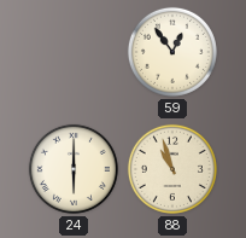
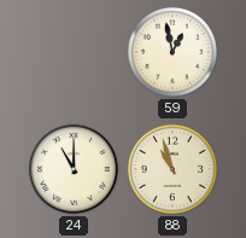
59: 12:54 -> 12:58
24: 6:00 -> 11:00
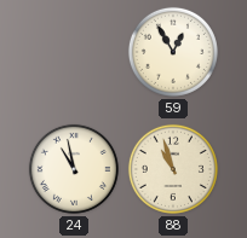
59: 12:58 -> 12:55
24: 11:00 -> 10:58
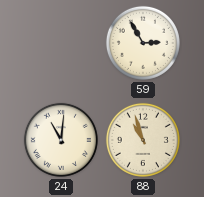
59: 12:55 -> 2:55
24: 10:58 -> 11:01
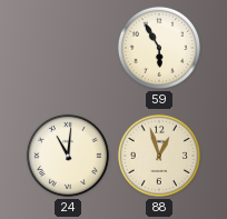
59: 2:55 -> 5:55
88: 10:57 -> 12:57
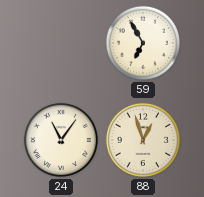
59: 5:55 -> 6:55
24: 11:01 -> 11:06
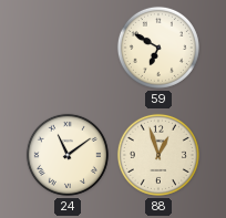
59: 6:55 -> 6:50
24: 11:06 -> 11:09
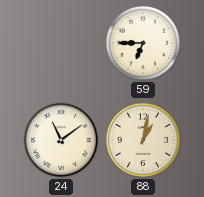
59: 6:50 -> 6:45
88: 12:57 -> 1:02
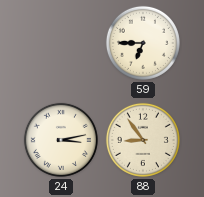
24: 11:09 -> 3:13
88: 1:02 -> 8:54
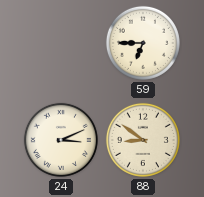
24: 3:13 -> 3:11
88: 8:54 -> 8:51
